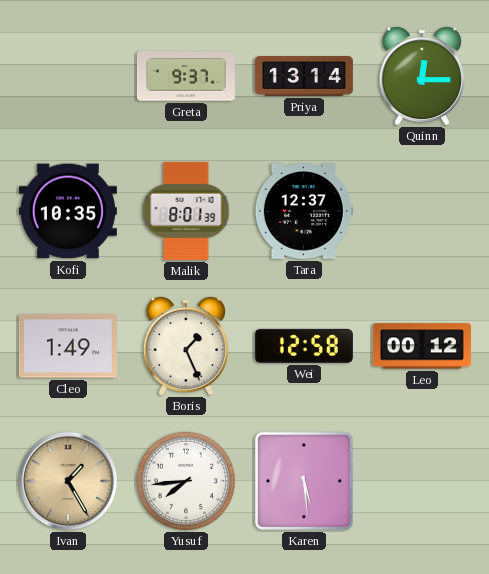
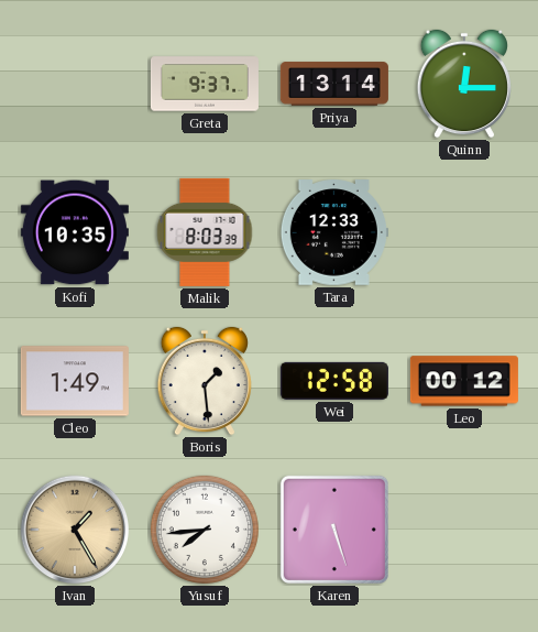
Malik: 8:01 -> 8:03
Tara: 12:37 -> 12:33
Boris: 1:26 -> 1:29
Karen: 5:29 -> 5:27
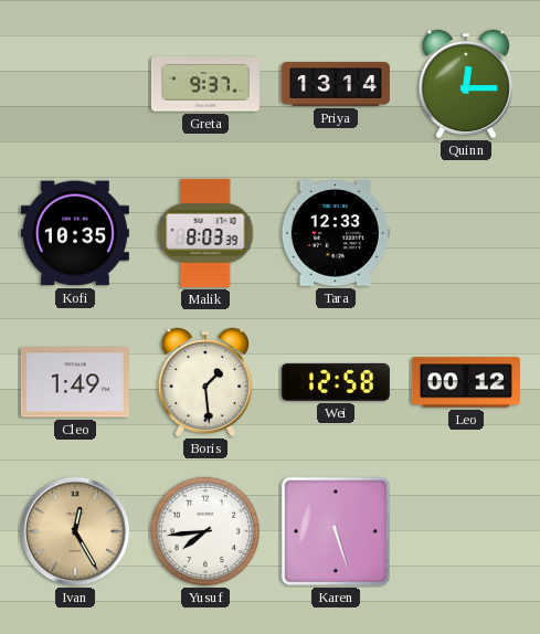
Ivan: 1:25 -> 12:25
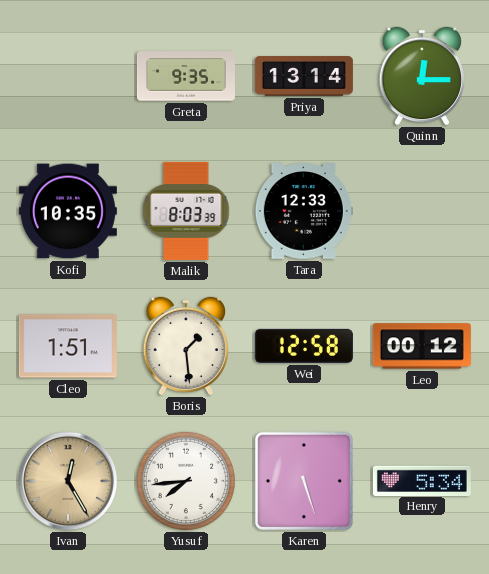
Greta: 9:37 -> 9:35
Cleo: 1:49 -> 1:51
Henry: none -> 5:34
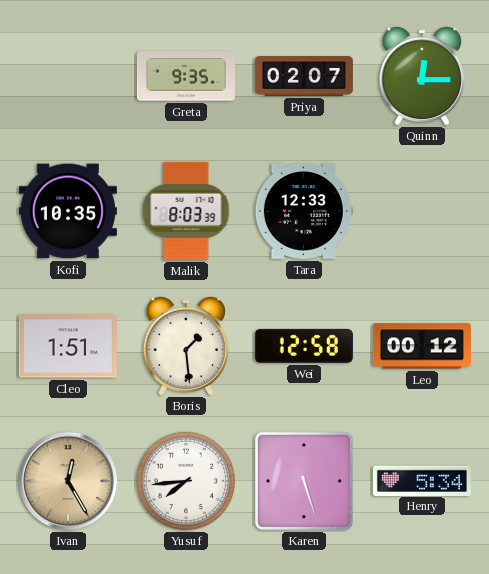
Priya: 13:14 -> 02:07
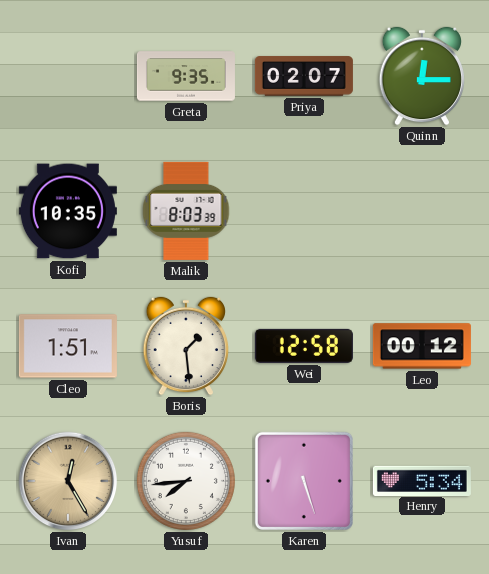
Tara: 12:33 -> none
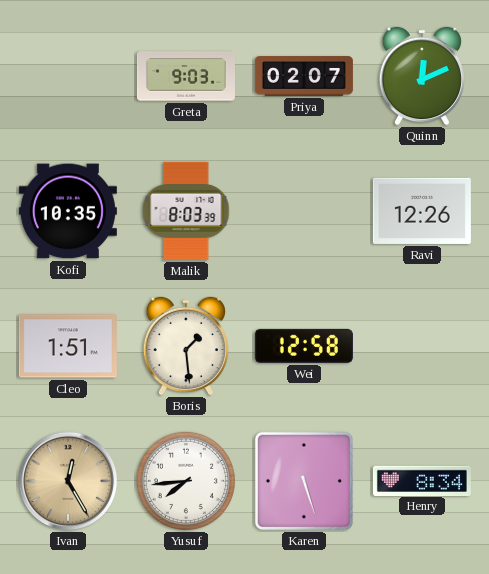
Greta: 9:35 -> 9:03
Quinn: 12:15 -> 12:11
Ravi: none -> 12:26
Leo: 00:12 -> none
Henry: 5:34 -> 8:34
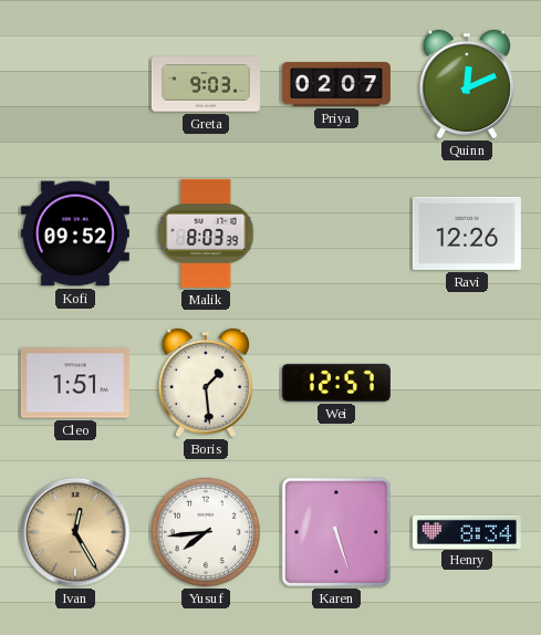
Kofi: 10:35 -> 09:52
Wei: 12:58 -> 12:57
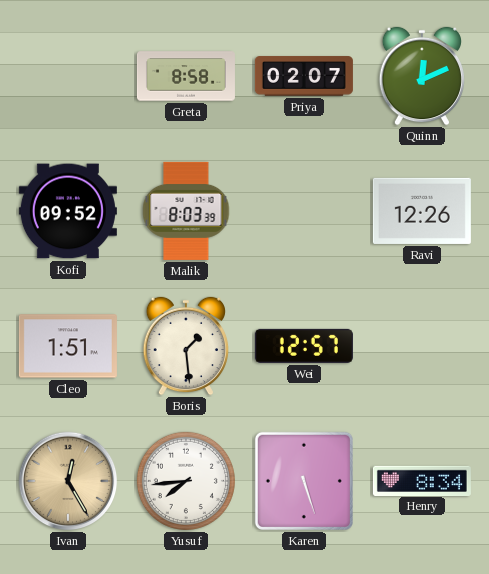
Greta: 9:03 -> 8:58
